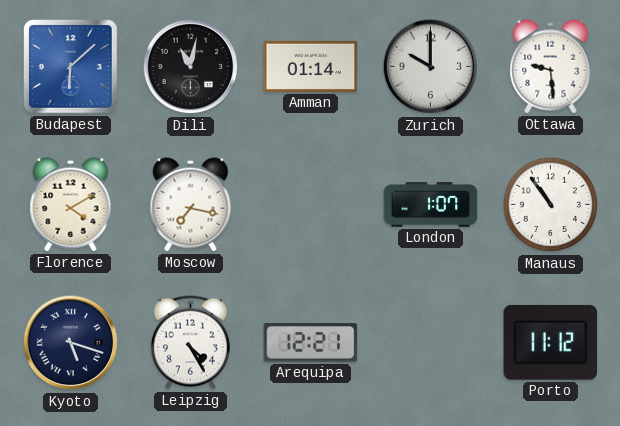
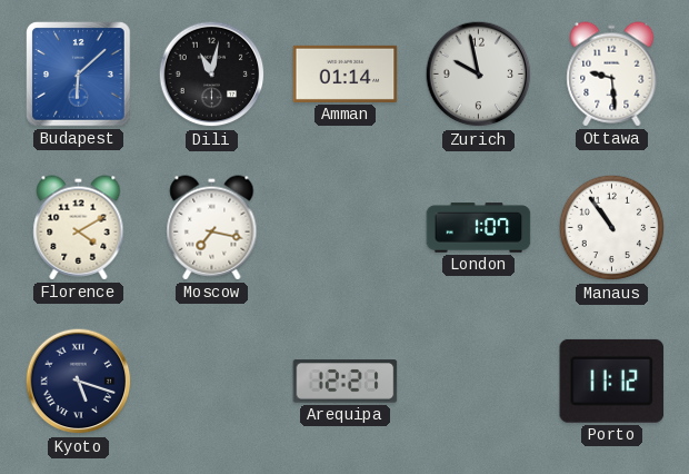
Zurich: 10:00 -> 9:58
Leipzig: 4:25 -> none
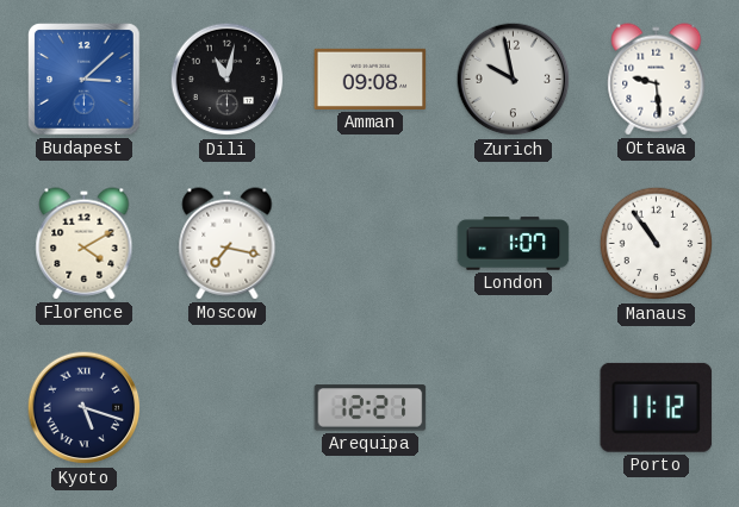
Budapest: 6:08 -> 3:08
Amman: 01:14 -> 09:08
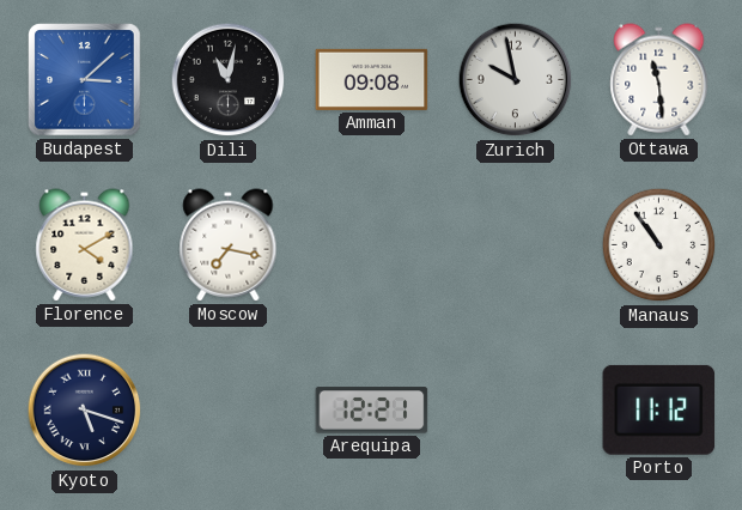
Ottawa: 9:29 -> 11:29
London: 1:07 -> none
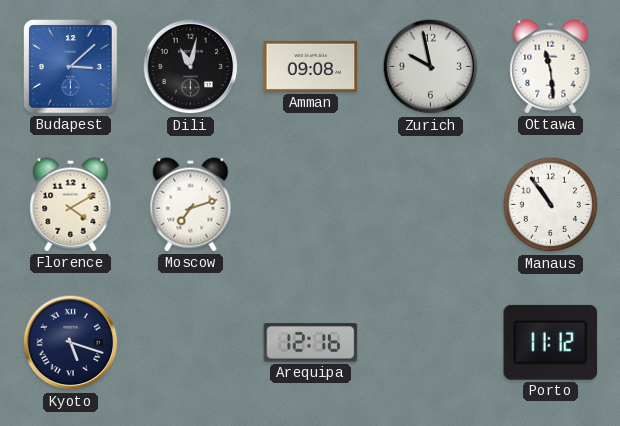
Moscow: 7:17 -> 7:12
Arequipa: 12:21 -> 12:16
